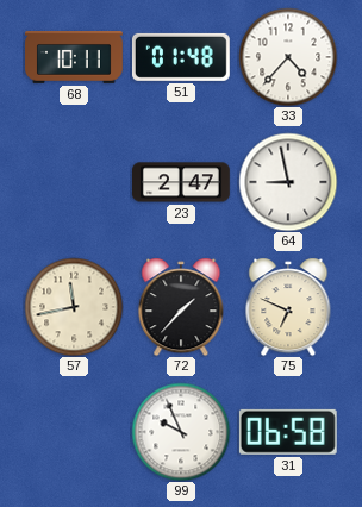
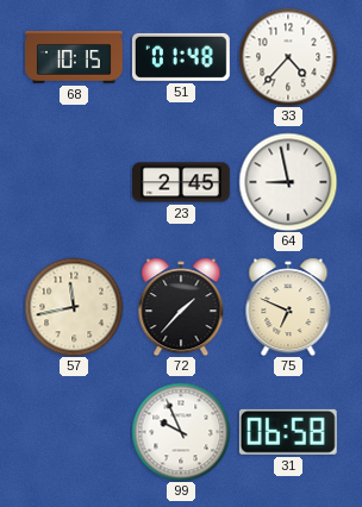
68: 10:11 -> 10:15
23: 2:47 -> 2:45
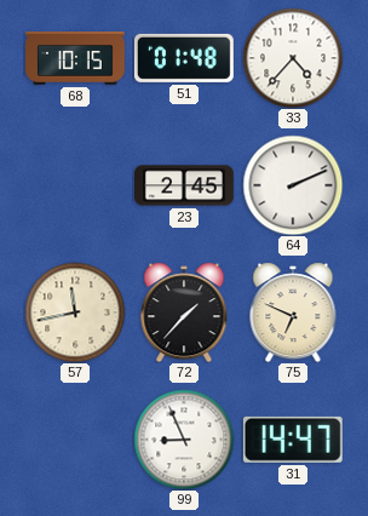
64: 8:58 -> 2:11
99: 9:56 -> 8:56
31: 06:58 -> 14:47
